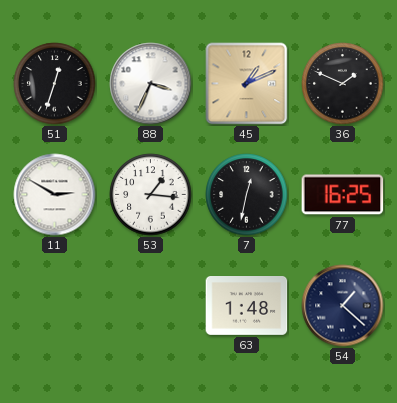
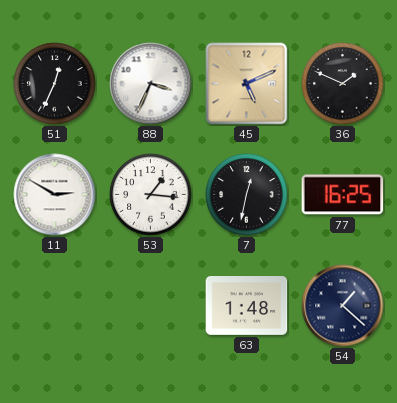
51: 12:33 -> 12:34
45: 1:11 -> 5:11
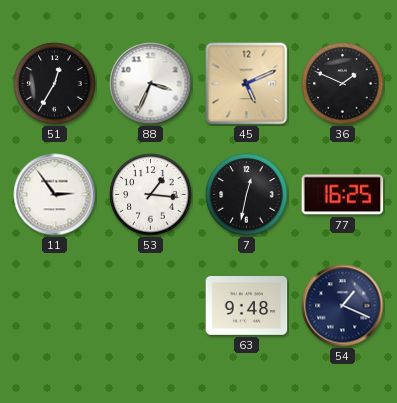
51: 12:34 -> 12:35
11: 2:50 -> 2:54
63: 1:48 -> 9:48
54: 1:22 -> 1:19
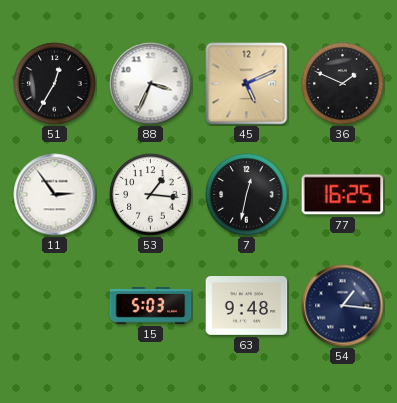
15: none -> 5:03
54: 1:19 -> 1:16
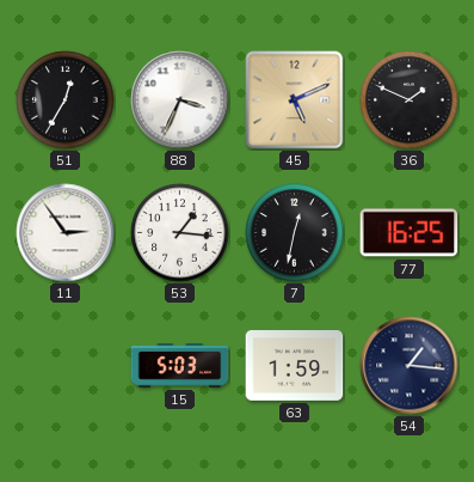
63: 9:48 -> 1:59
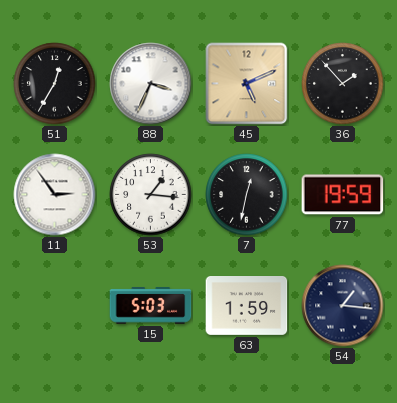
36: 1:49 -> 1:53
77: 16:25 -> 19:59
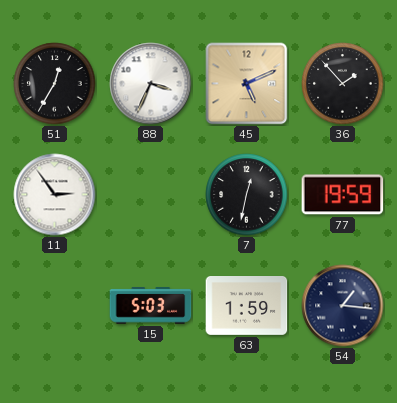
53: 1:16 -> none
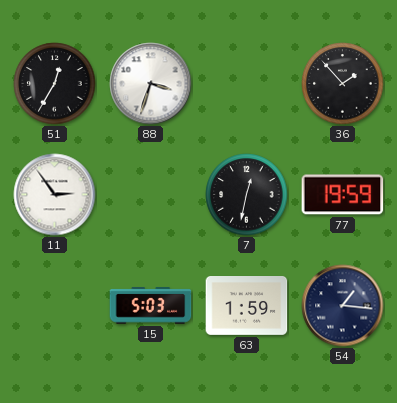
88: 3:34 -> 3:33
45: 5:11 -> none
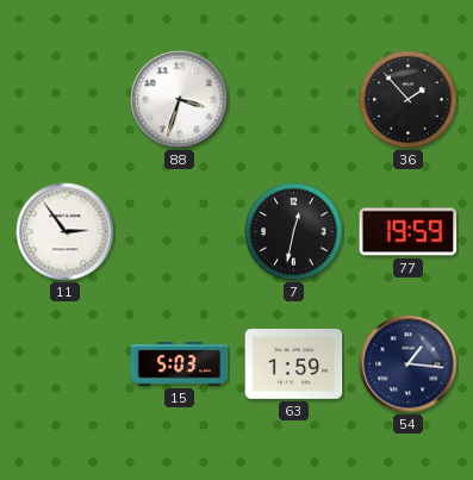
51: 12:35 -> none
